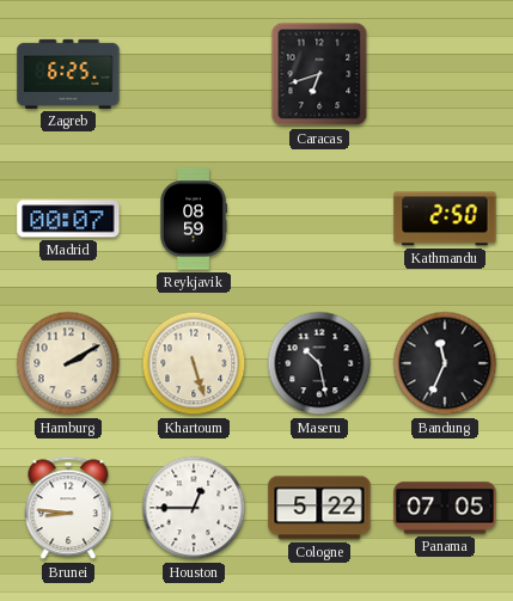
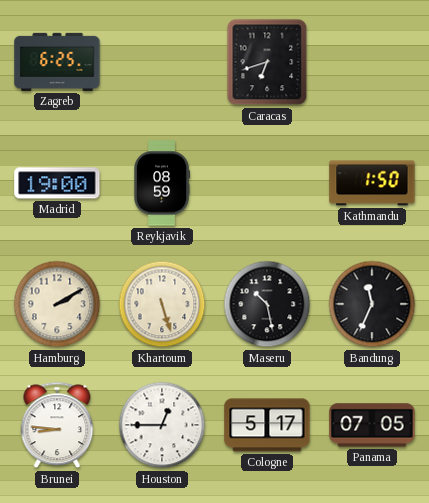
Madrid: 00:07 -> 19:00
Kathmandu: 2:50 -> 1:50
Cologne: 5:22 -> 5:17
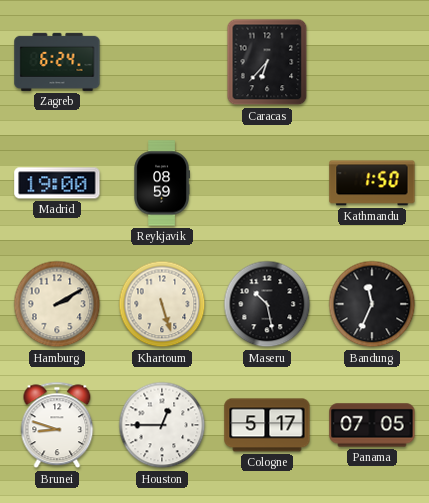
Zagreb: 6:25 -> 6:24
Caracas: 6:42 -> 6:37
Brunei: 8:46 -> 8:48
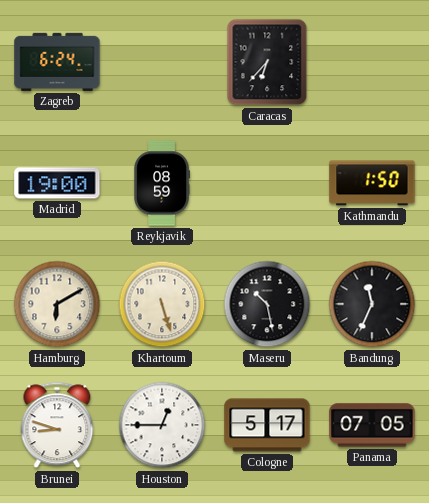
Hamburg: 2:10 -> 6:10
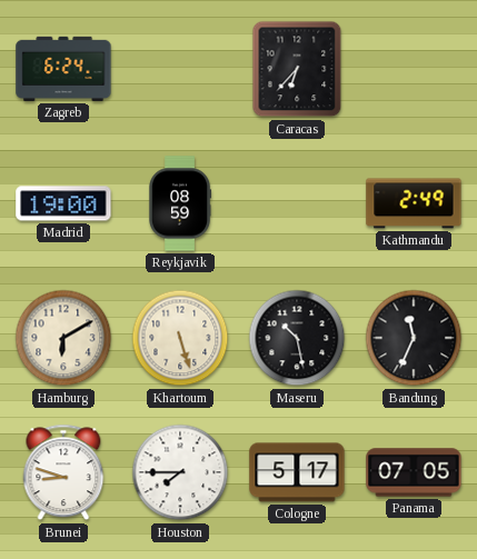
Kathmandu: 1:50 -> 2:49
Houston: 12:45 -> 7:45
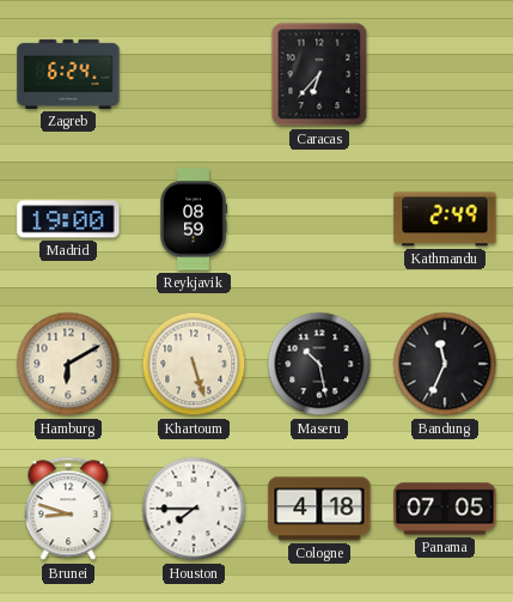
Cologne: 5:17 -> 4:18
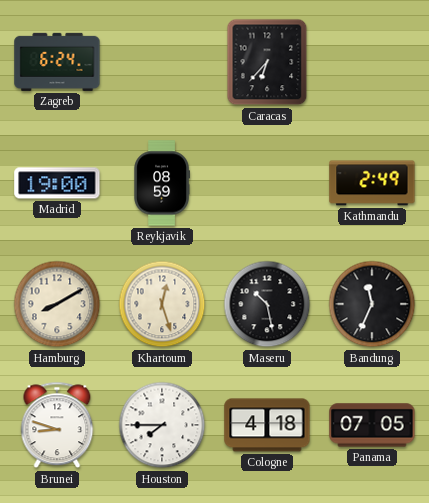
Hamburg: 6:10 -> 8:10
Khartoum: 5:27 -> 12:27
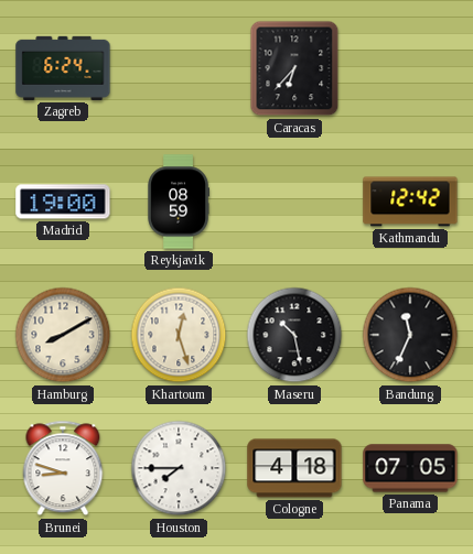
Kathmandu: 2:49 -> 12:42
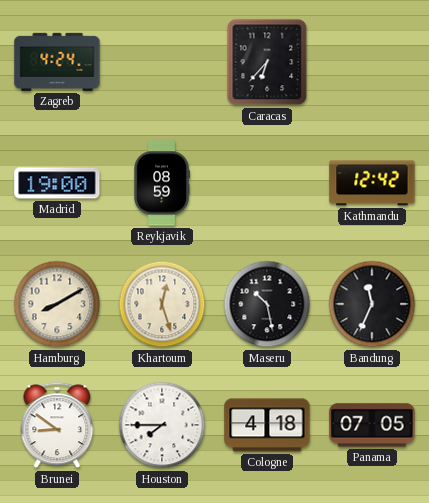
Zagreb: 6:24 -> 4:24
Brunei: 8:48 -> 8:51
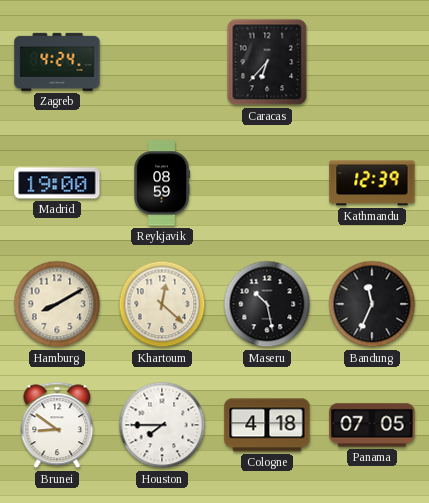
Kathmandu: 12:42 -> 12:39
Khartoum: 12:27 -> 12:22
